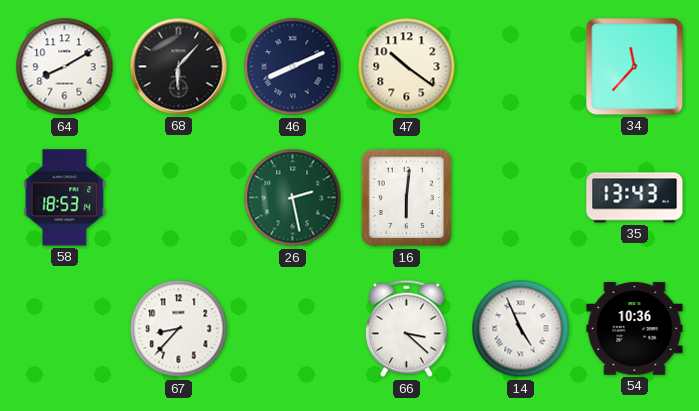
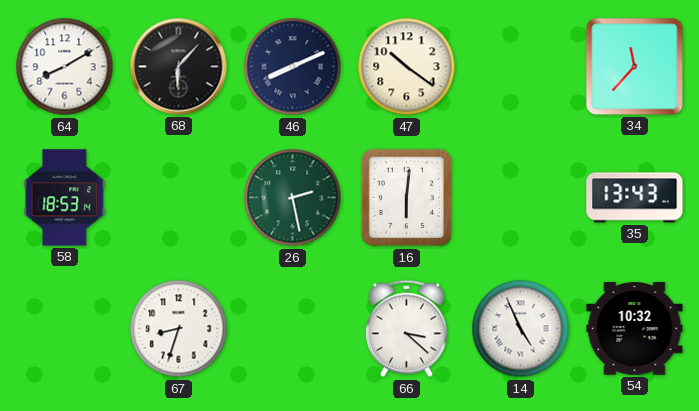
67: 8:37 -> 8:33
54: 10:36 -> 10:32
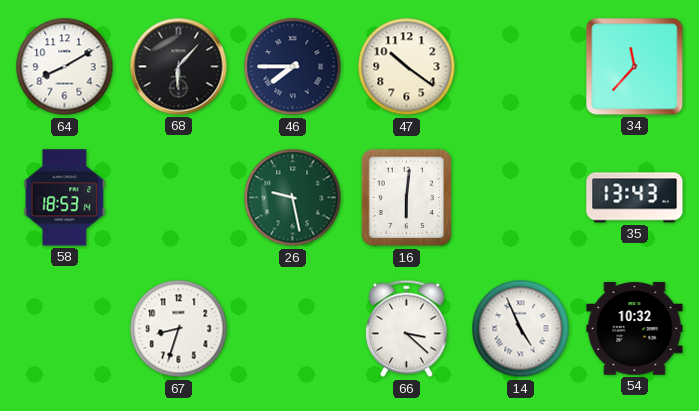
46: 8:11 -> 7:45
26: 2:28 -> 9:28
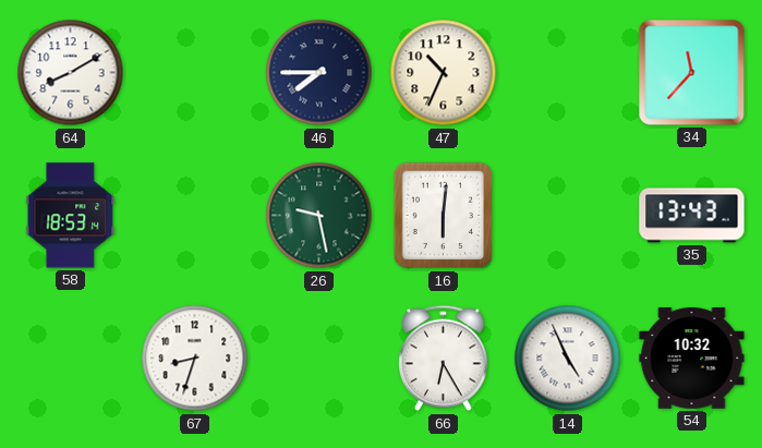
68: 6:07 -> none
47: 10:21 -> 10:34
66: 3:22 -> 6:25
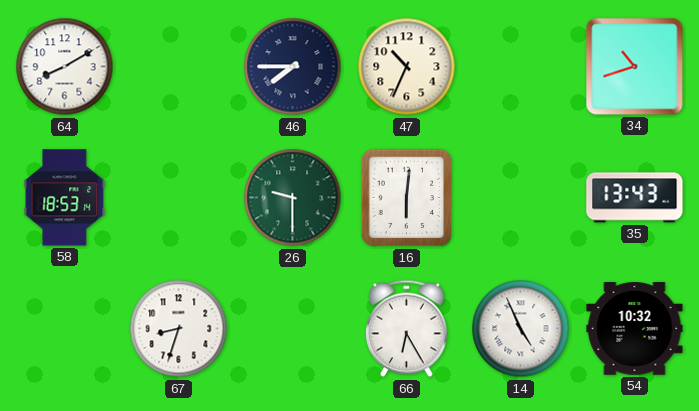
34: 11:37 -> 10:42
26: 9:28 -> 9:30
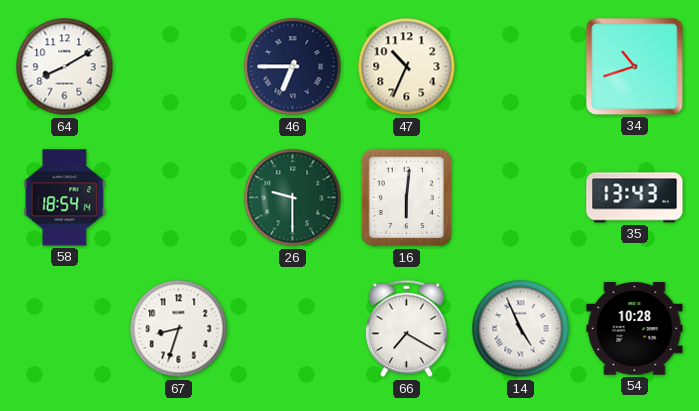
46: 7:45 -> 6:45
58: 18:53 -> 18:54
66: 6:25 -> 7:20
54: 10:32 -> 10:28
